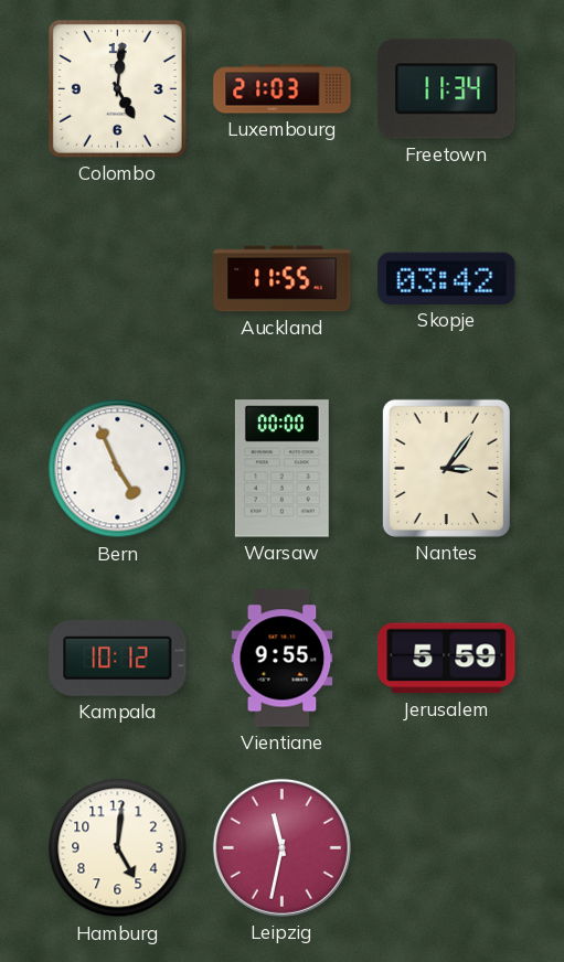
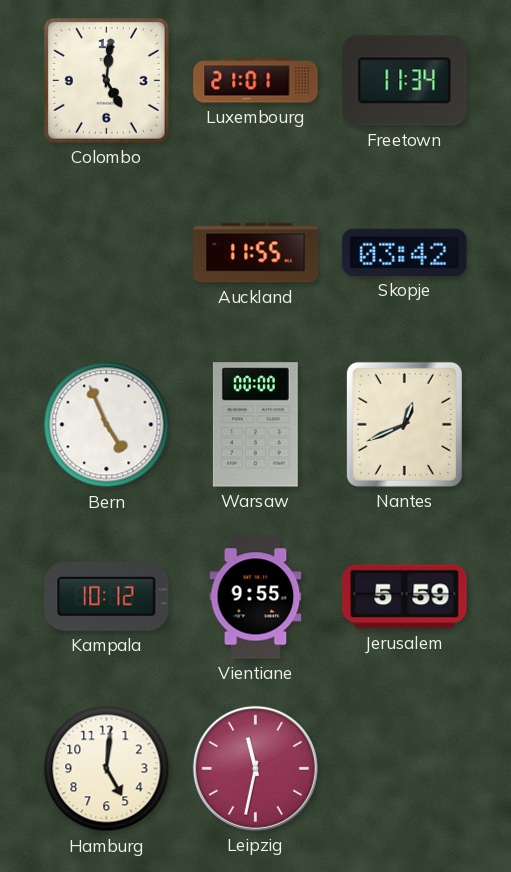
Luxembourg: 21:03 -> 21:01
Nantes: 3:06 -> 12:41
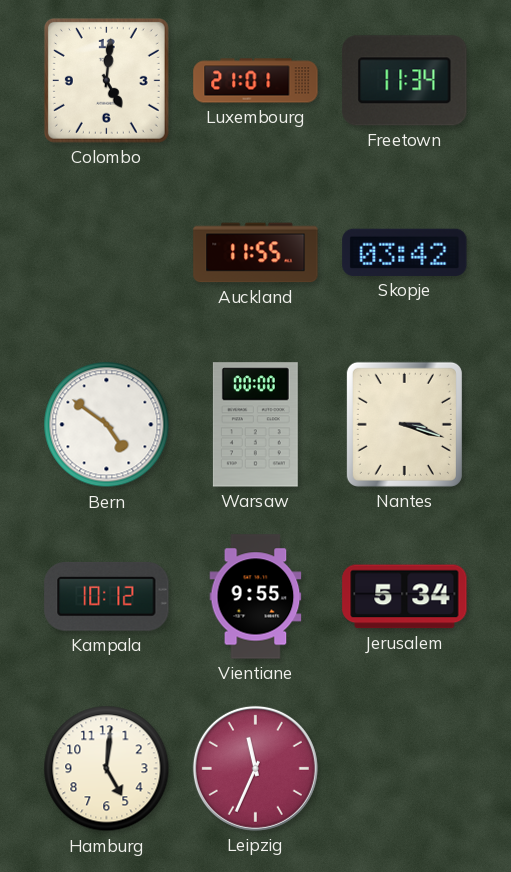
Bern: 4:56 -> 4:51
Nantes: 12:41 -> 3:18
Jerusalem: 5:59 -> 5:34
Leipzig: 11:32 -> 11:34
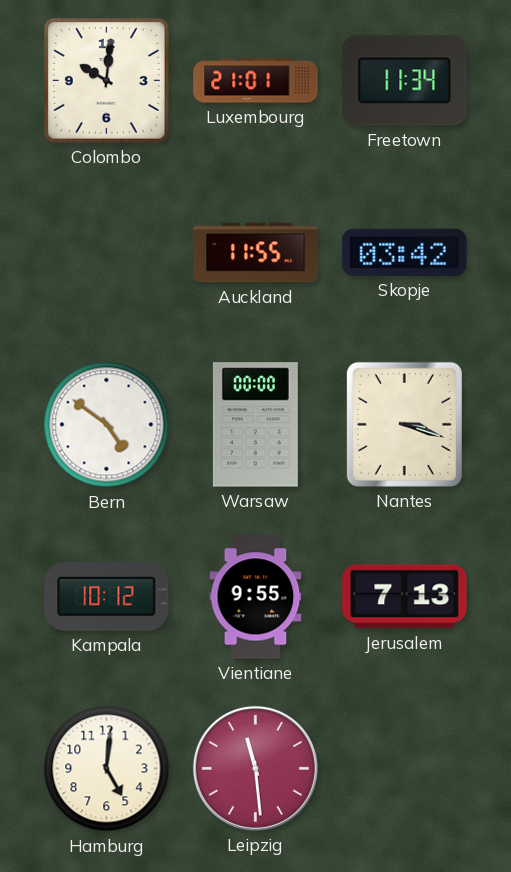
Colombo: 5:01 -> 10:01
Jerusalem: 5:34 -> 7:13
Leipzig: 11:34 -> 11:29
